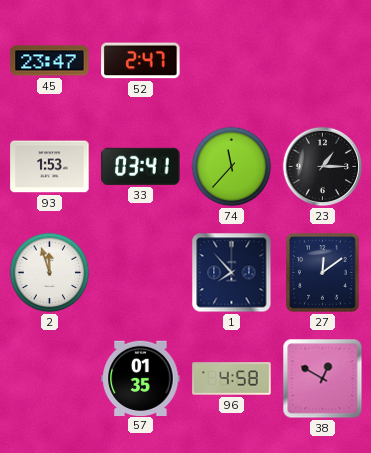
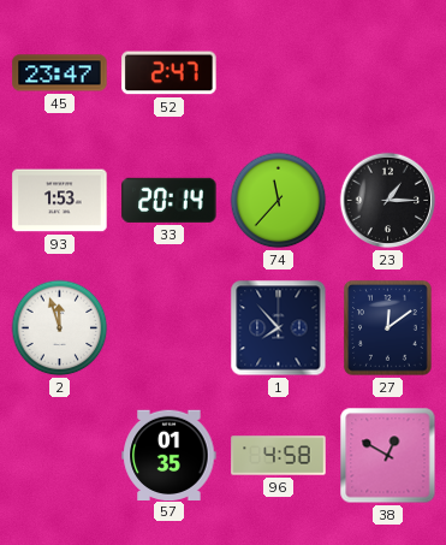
33: 03:41 -> 20:14
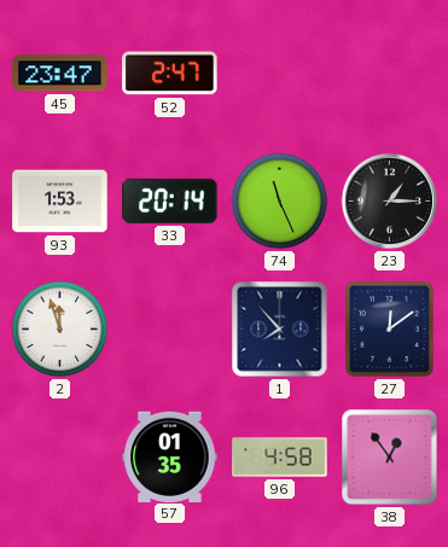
74: 11:37 -> 11:26
38: 12:50 -> 12:54
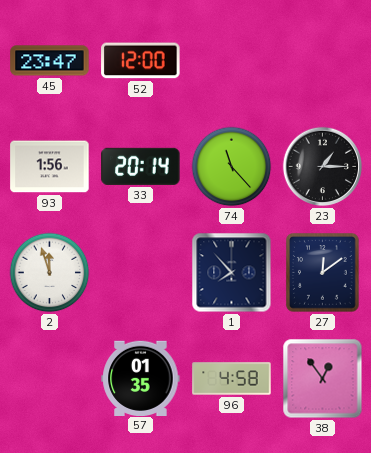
52: 2:47 -> 12:00
93: 1:53 -> 1:56
74: 11:26 -> 11:23
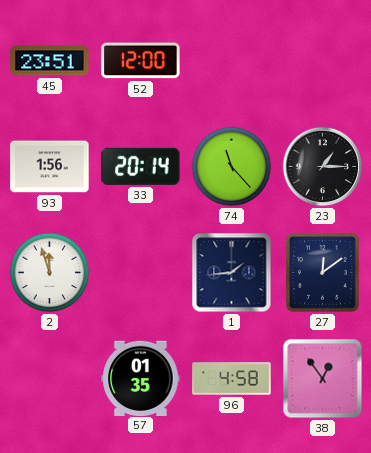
45: 23:47 -> 23:51
1: 7:53 -> 1:44
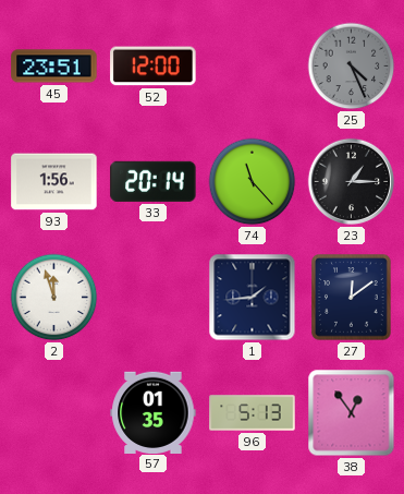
25: none -> 4:26
96: 4:58 -> 5:13
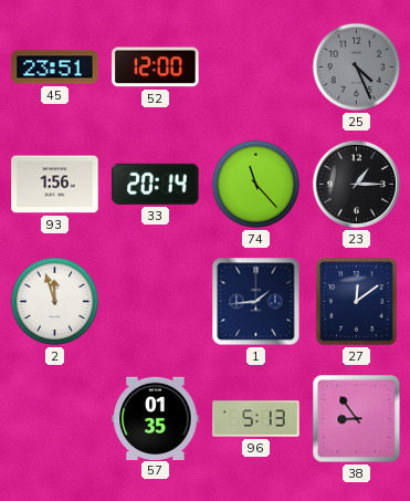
38: 12:54 -> 8:54
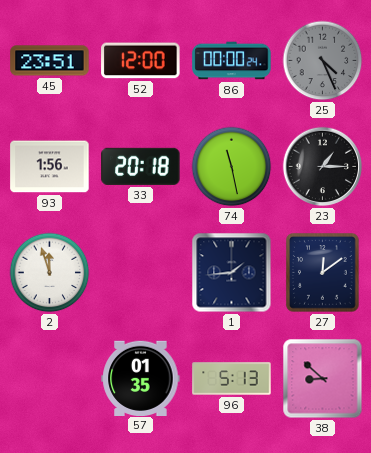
86: none -> 00:00
33: 20:14 -> 20:18
74: 11:23 -> 11:28
38: 8:54 -> 8:52
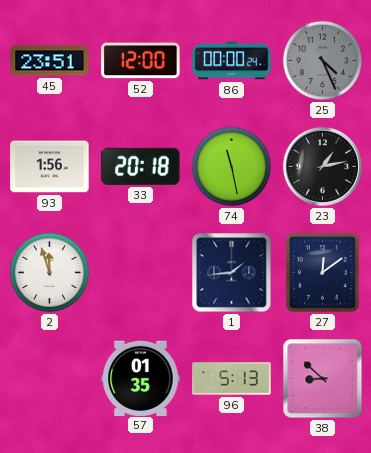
23: 1:15 -> 1:13
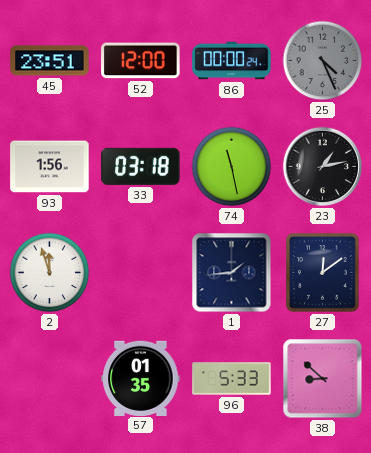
33: 20:18 -> 03:18
96: 5:13 -> 5:33
